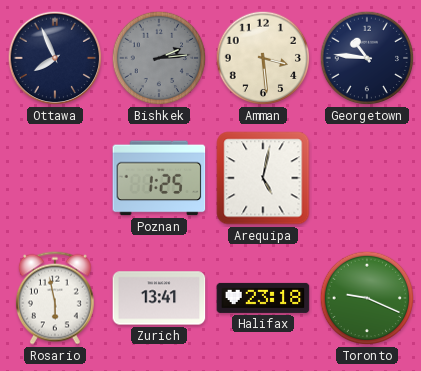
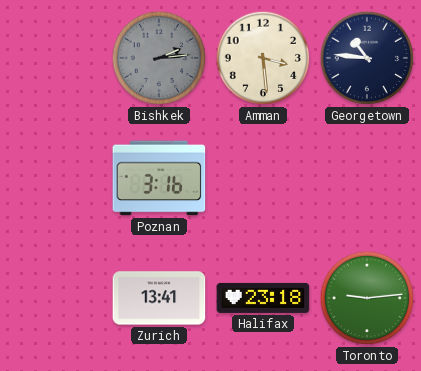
Ottawa: 7:56 -> none
Poznan: 1:25 -> 3:16
Arequipa: 5:02 -> none
Rosario: 5:58 -> none
Toronto: 9:19 -> 9:14
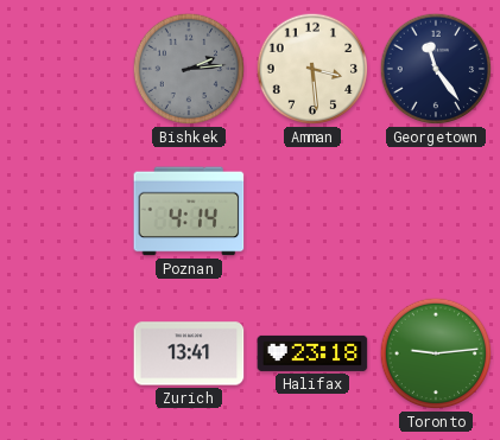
Georgetown: 10:46 -> 11:24
Poznan: 3:16 -> 4:14
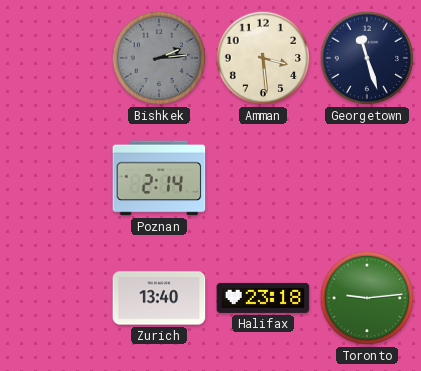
Georgetown: 11:24 -> 11:27
Poznan: 4:14 -> 2:14
Zurich: 13:41 -> 13:40
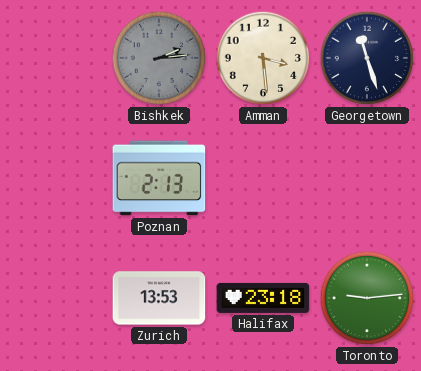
Poznan: 2:14 -> 2:13
Zurich: 13:40 -> 13:53
